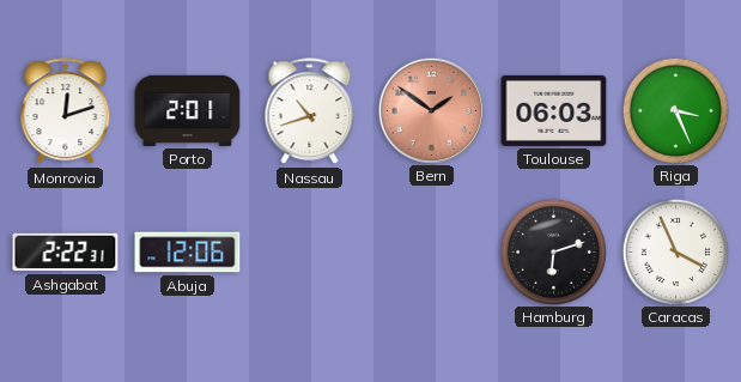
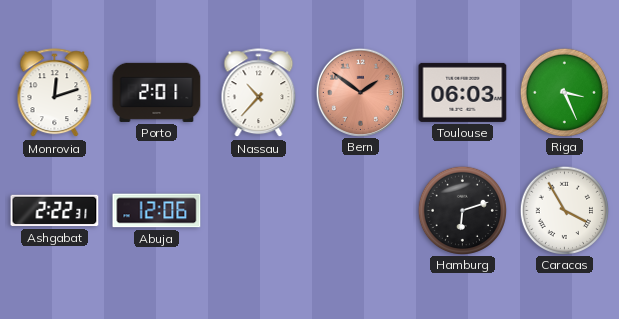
Nassau: 10:42 -> 10:37
Caracas: 3:56 -> 3:55
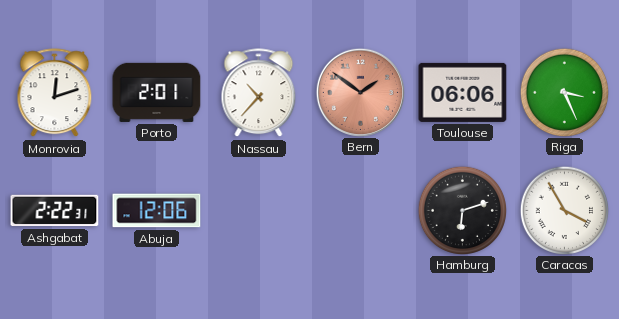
Toulouse: 06:03 -> 06:06
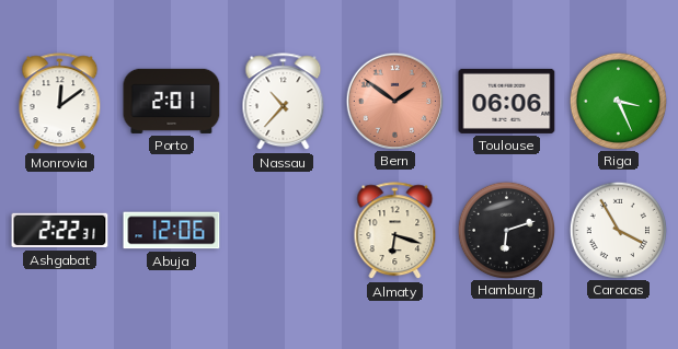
Monrovia: 12:12 -> 12:09
Almaty: none -> 6:18
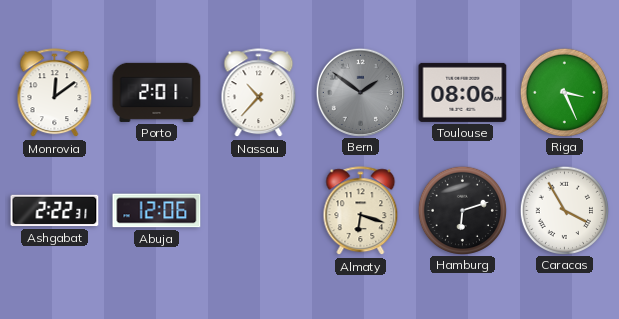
Bern dial: salmon -> grey
Toulouse: 06:06 -> 08:06
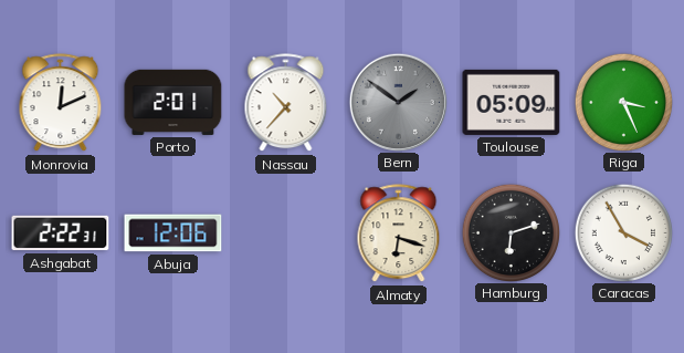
Monrovia: 12:09 -> 12:11
Toulouse: 08:06 -> 05:09
